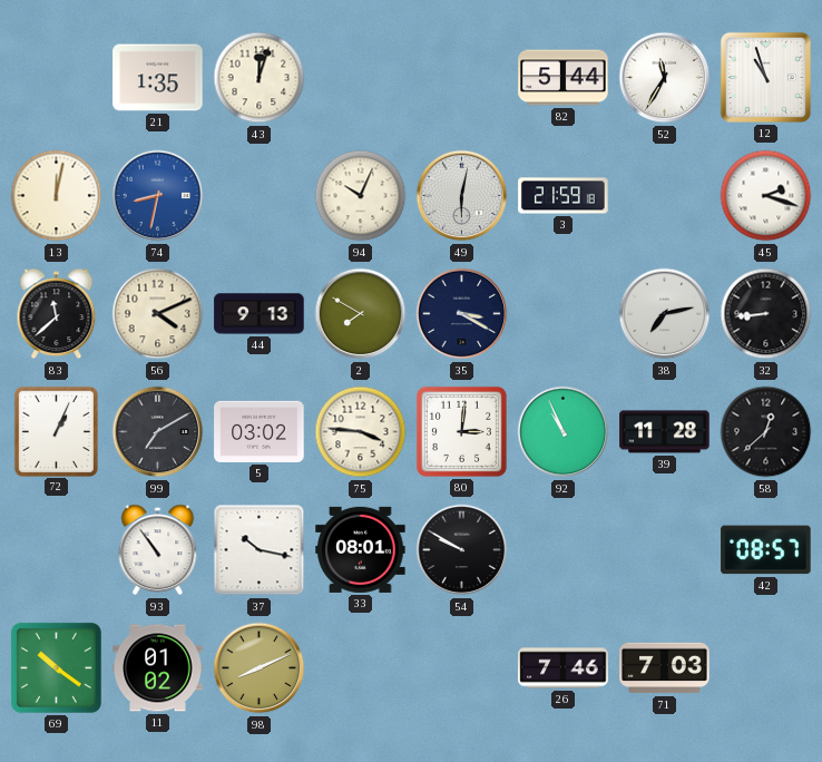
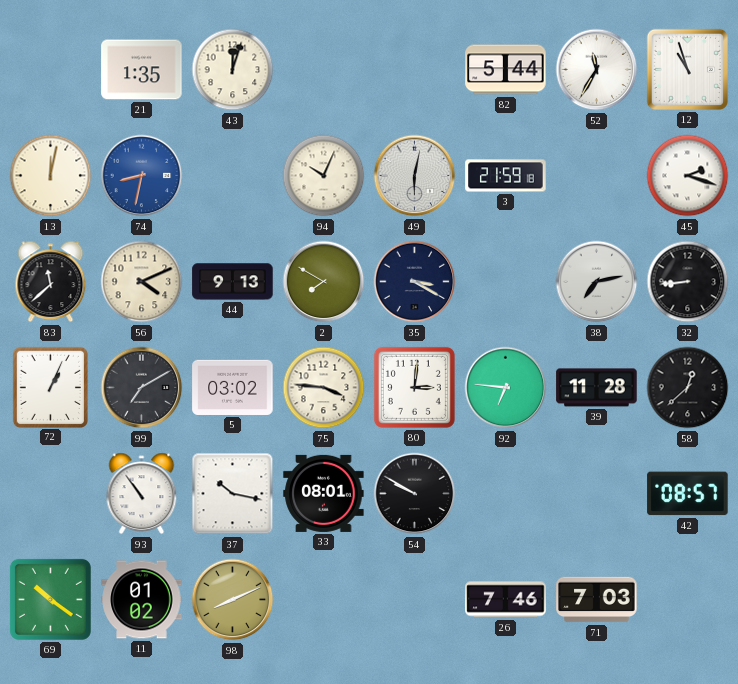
92: 10:56 -> 6:46
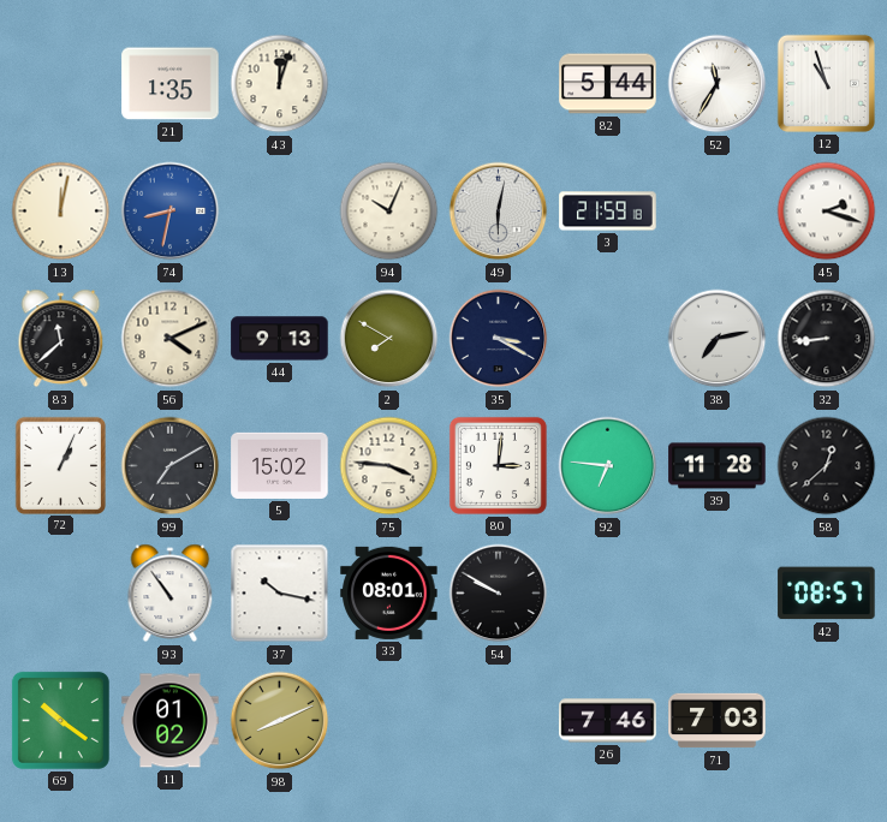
5: 03:02 -> 15:02
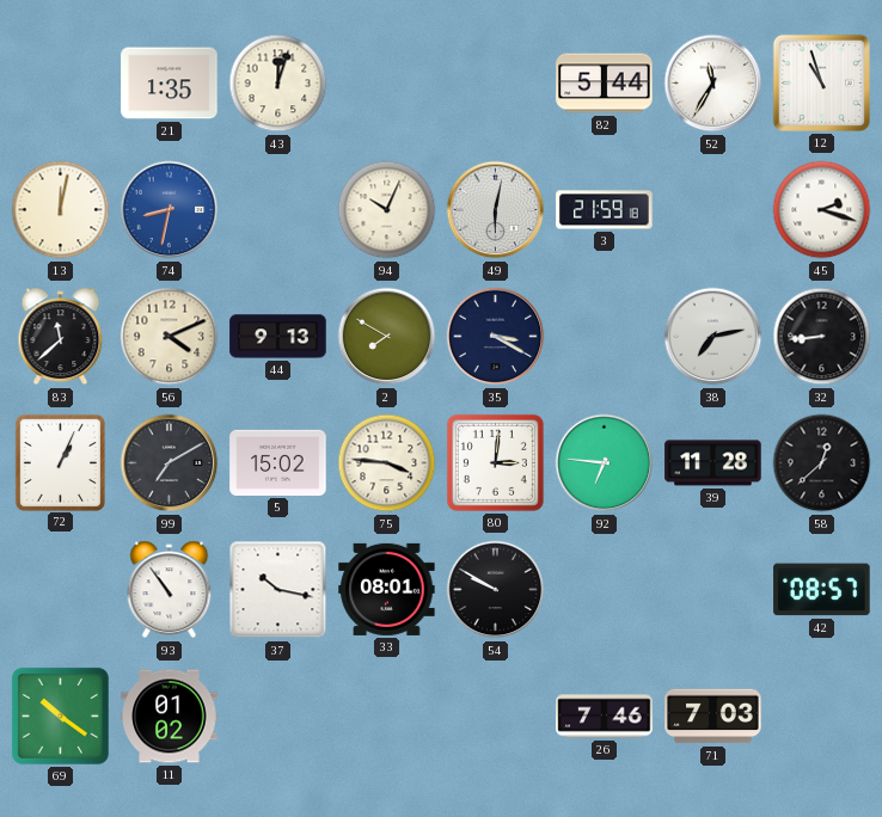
98: 8:11 -> none
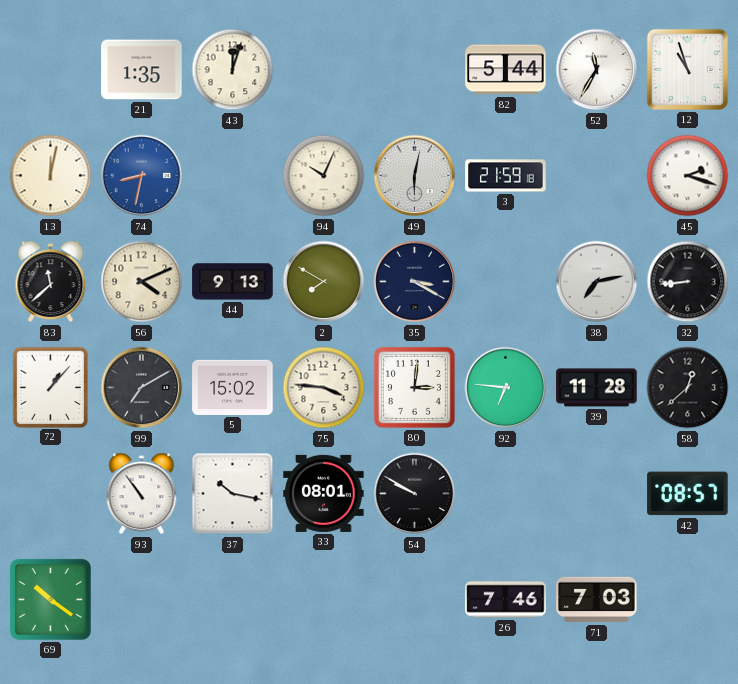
72: 1:04 -> 1:07
11: 01:02 -> none
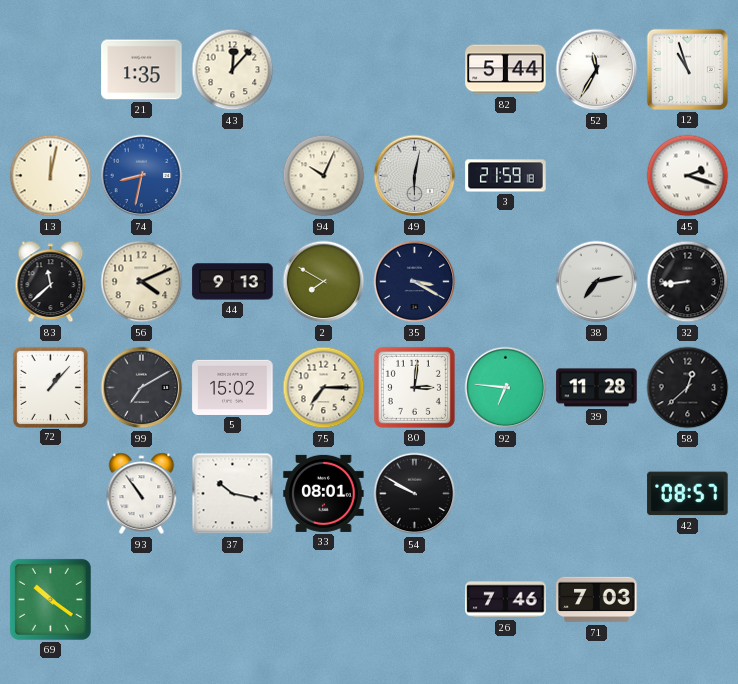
43: 12:03 -> 12:07
75: 3:46 -> 7:15
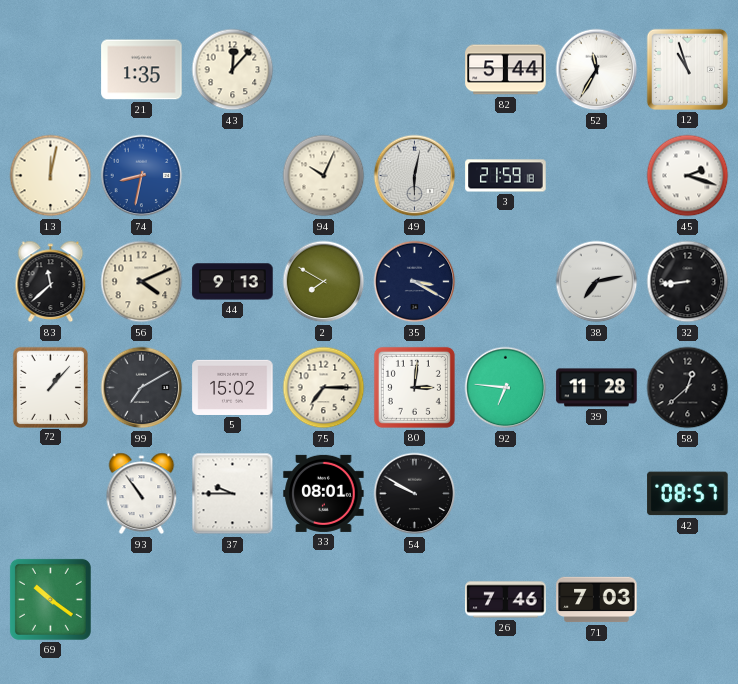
37: 10:17 -> 9:45
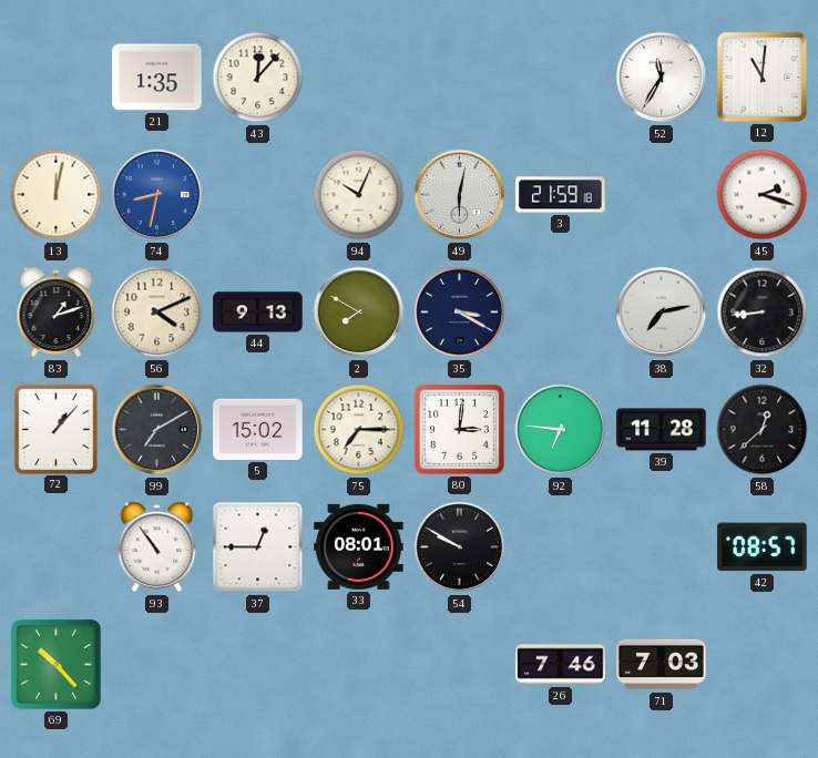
82: 5:44 -> none
12: 10:57 -> 11:01
83: 11:38 -> 1:12
37: 9:45 -> 12:45
69: 10:21 -> 10:23
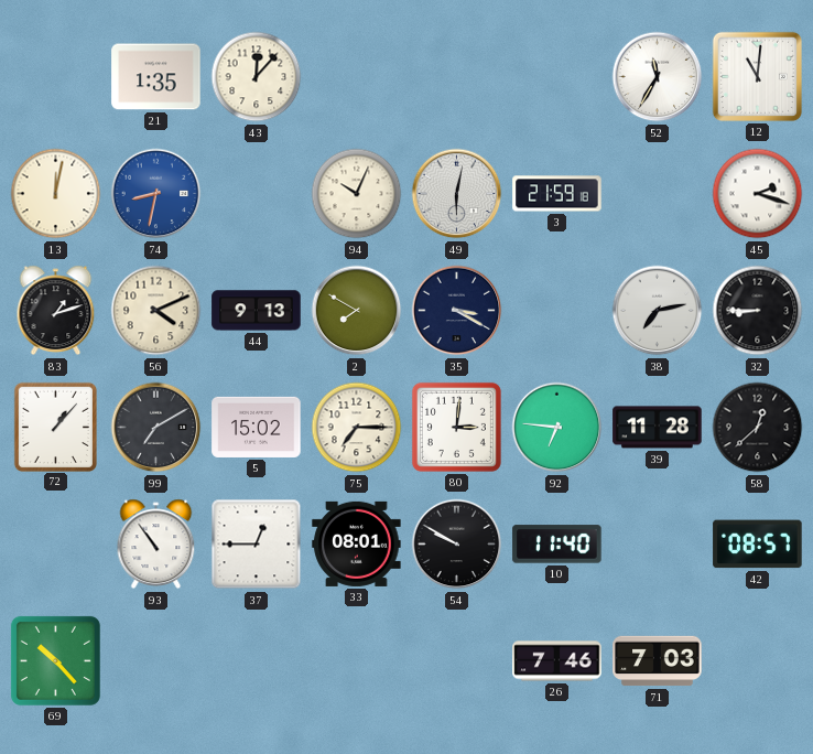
32: 8:44 -> 8:45
10: none -> 11:40
